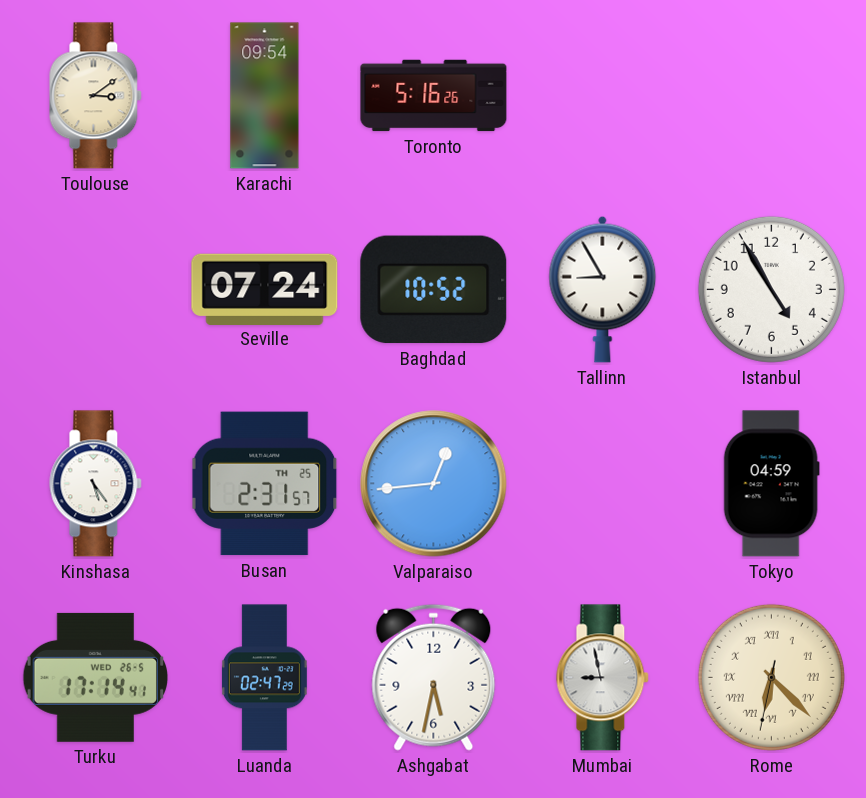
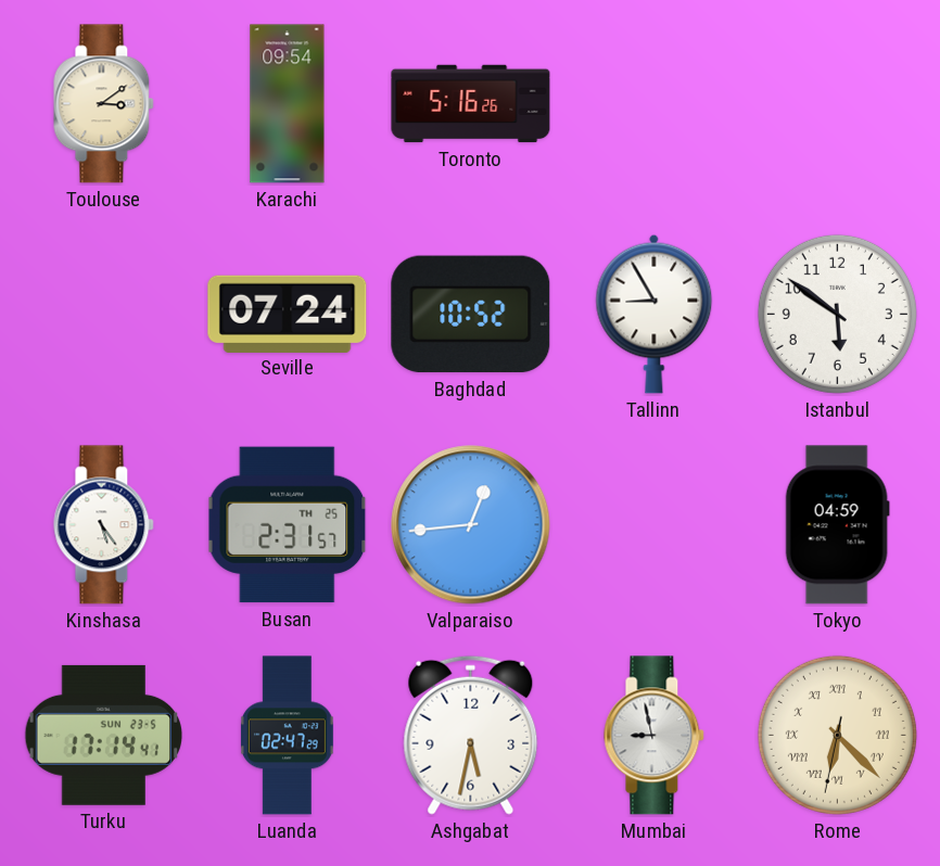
Istanbul: 4:55 -> 5:51
Turku date: WED 26-5 -> SUN 23-5
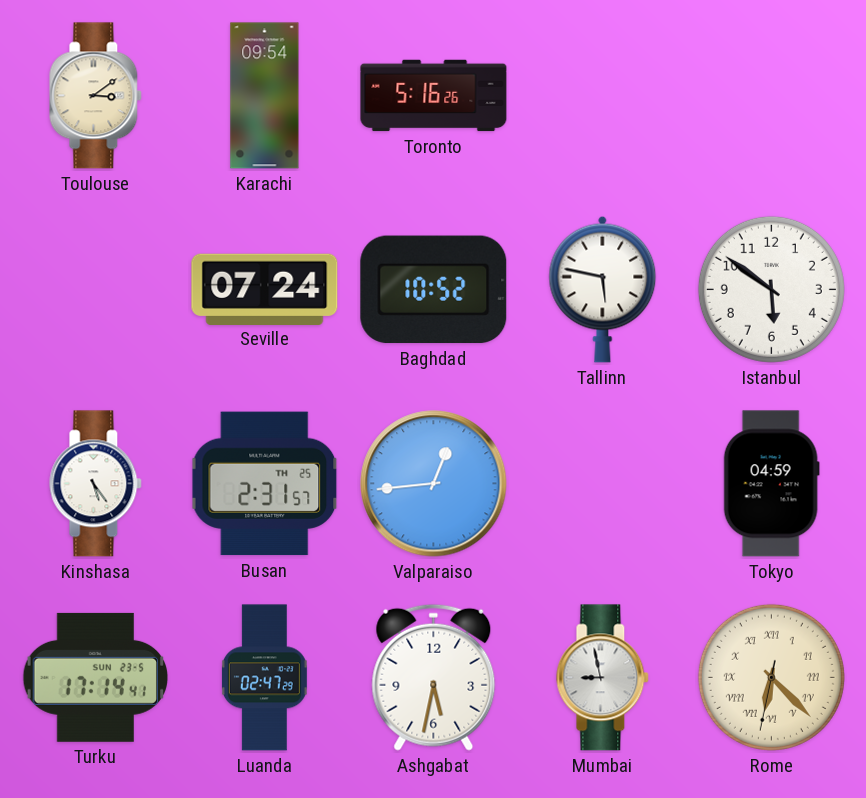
Tallinn: 8:55 -> 5:47
